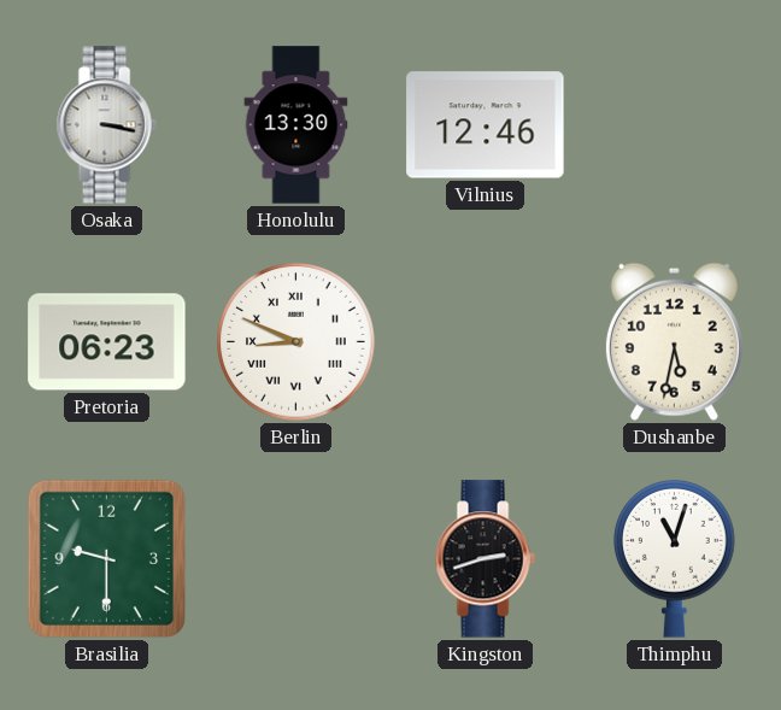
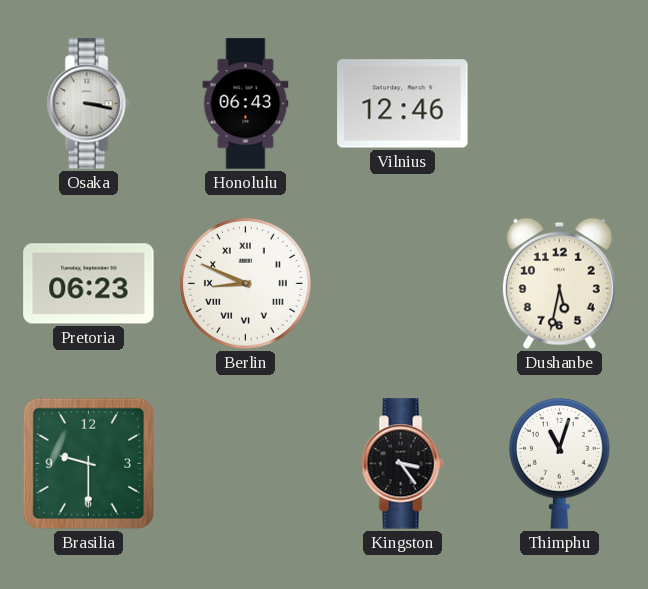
Honolulu: 13:30 -> 06:43
Kingston: 2:42 -> 3:24
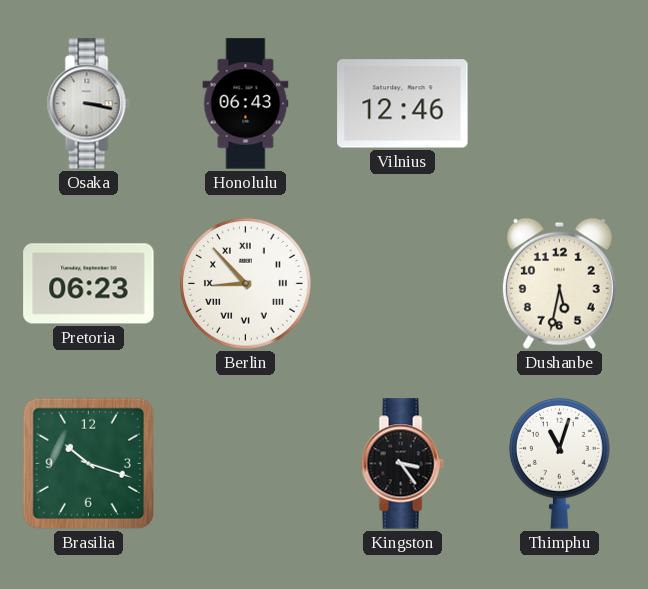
Berlin: 8:49 -> 8:53
Brasilia: 9:30 -> 10:18
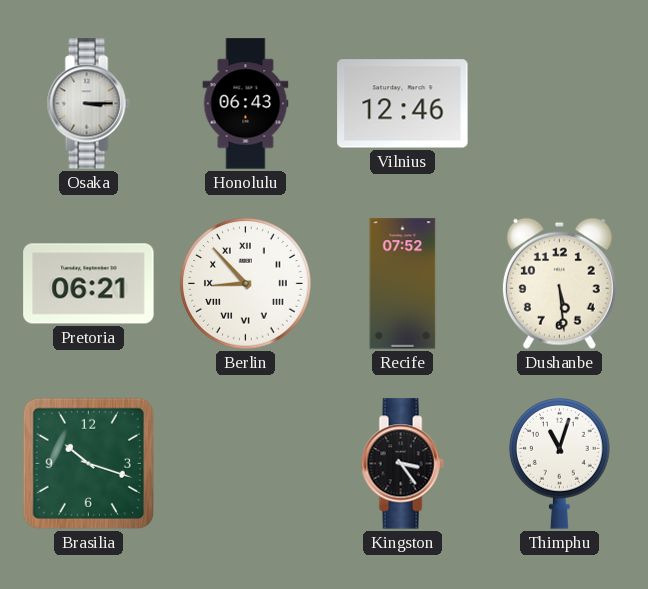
Osaka: 3:17 -> 3:15
Pretoria: 06:23 -> 06:21
Recife: none -> 07:52
Dushanbe: 5:32 -> 5:29
